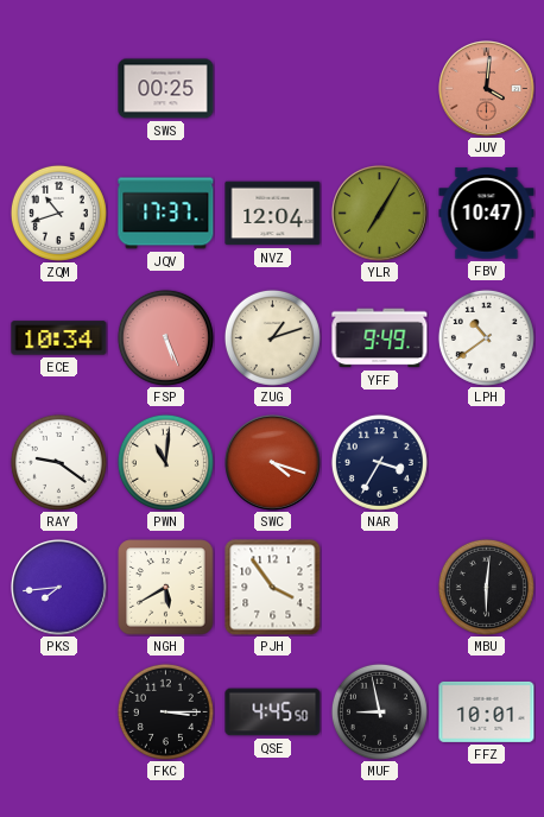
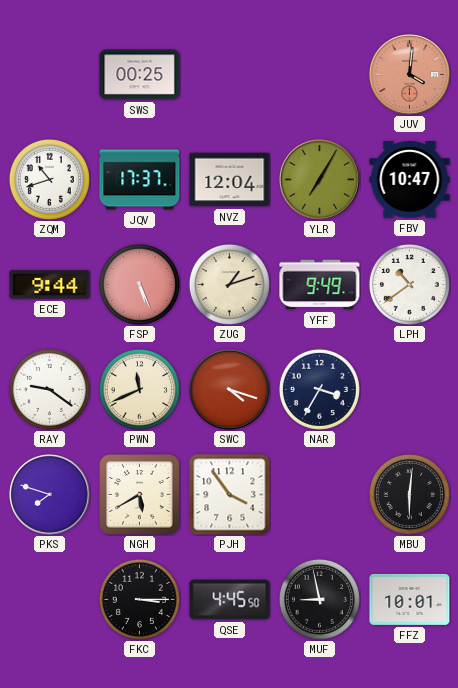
ECE: 10:34 -> 9:44
PWN: 11:01 -> 11:41
PKS: 7:44 -> 7:48
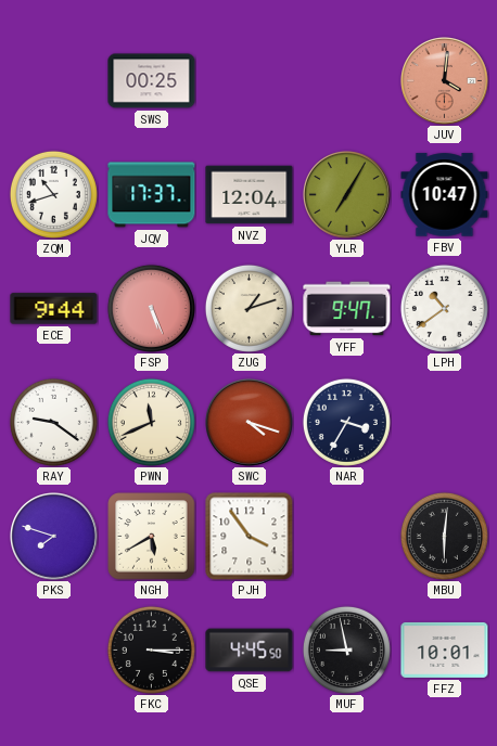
YFF: 9:49 -> 9:47
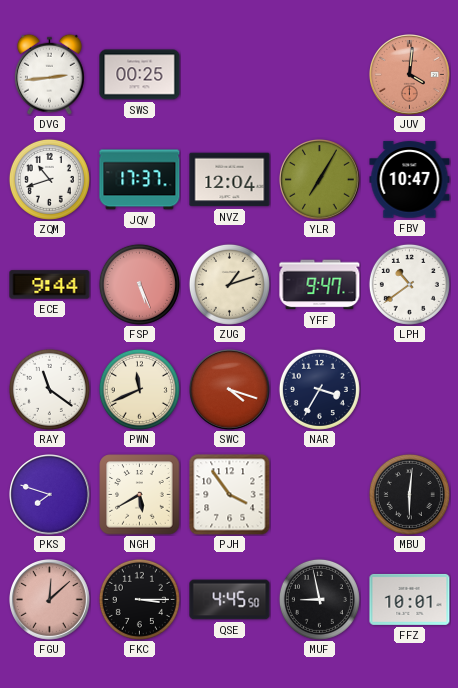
DVG: none -> 2:44
RAY: 9:21 -> 11:21
FGU: none -> 12:08
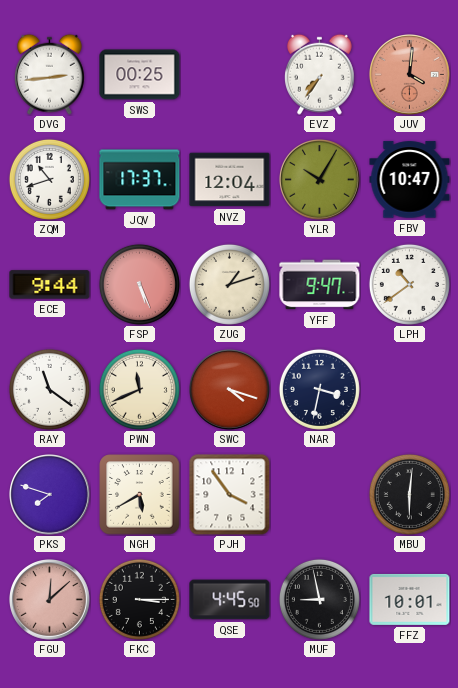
EVZ: none -> 7:36
YLR: 7:05 -> 10:05
NAR: 3:35 -> 3:32
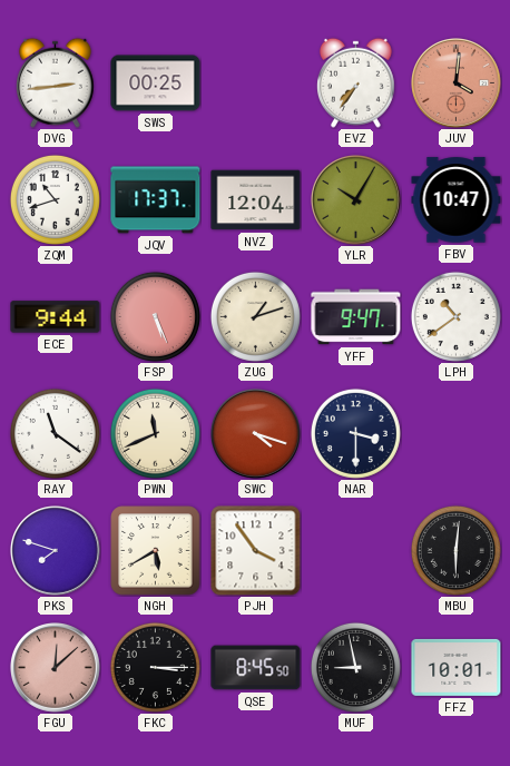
NAR: 3:32 -> 3:30
QSE: 4:45 -> 8:45
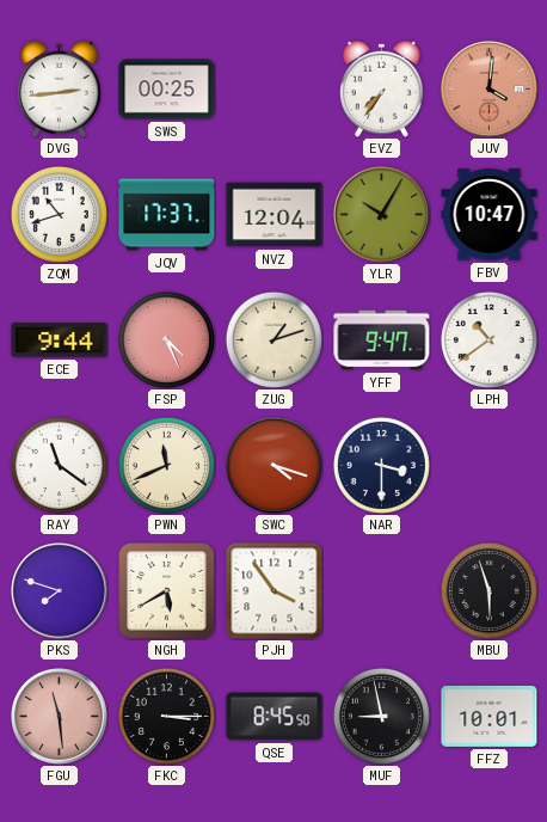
FSP: 5:26 -> 4:26
MBU: 6:01 -> 5:57
FGU: 12:08 -> 11:29
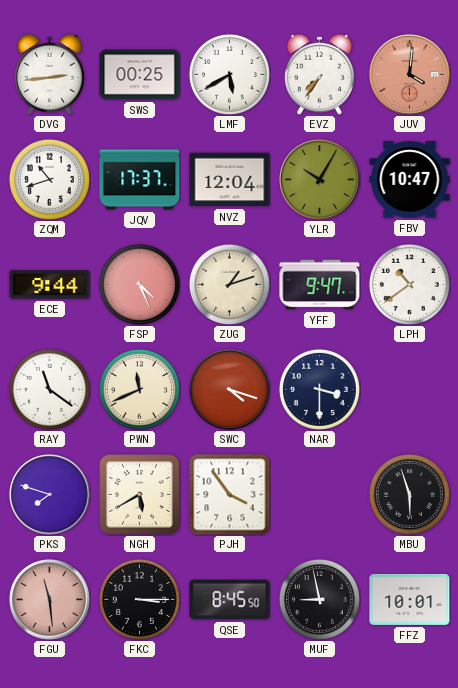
LMF: none -> 5:40
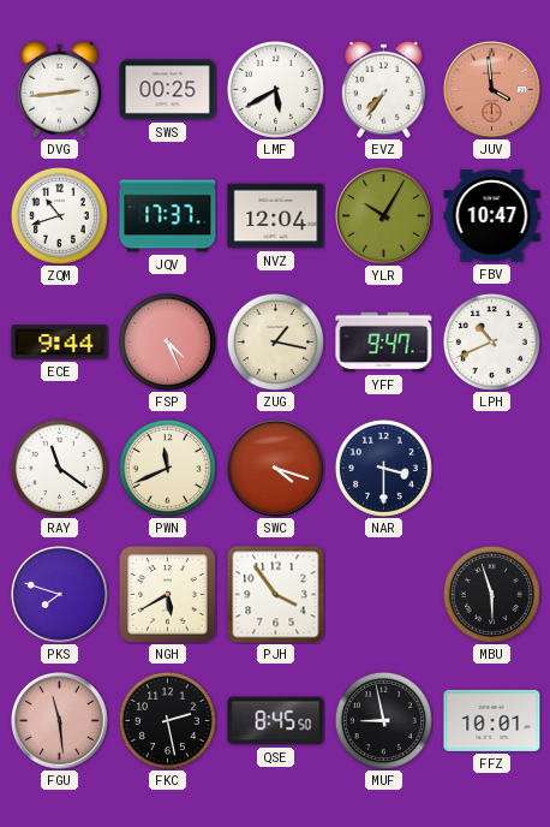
JUV: 4:01 -> 3:59
ZUG: 1:12 -> 1:17
LPH: 10:39 -> 10:41
FKC: 3:15 -> 2:28
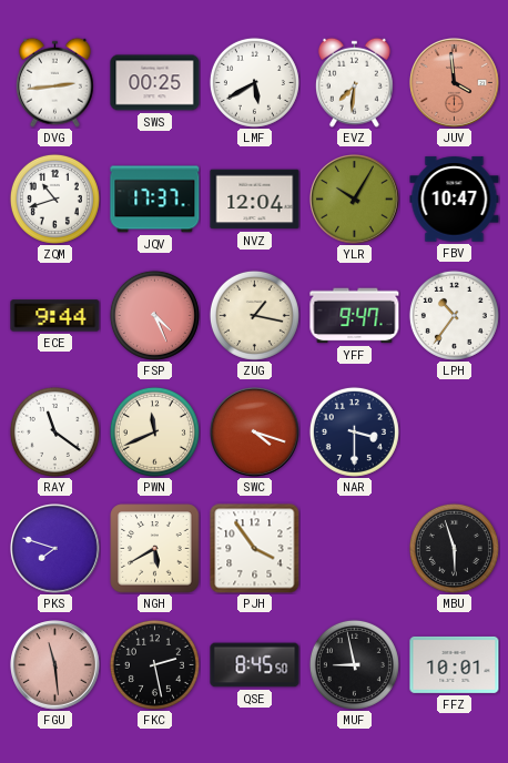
EVZ: 7:36 -> 7:31
LPH: 10:41 -> 10:36
